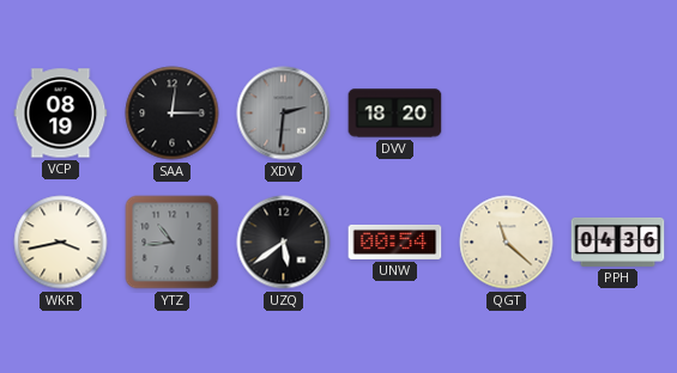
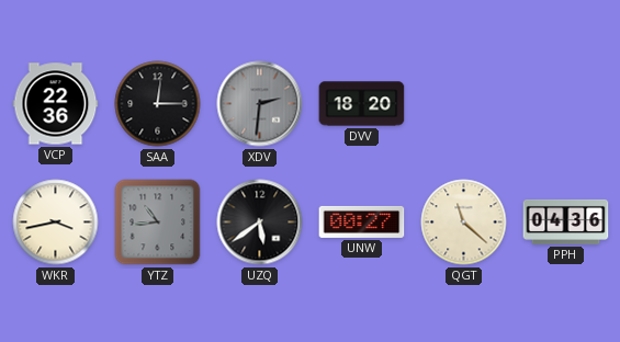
VCP: 08:19 -> 22:36
UNW: 00:54 -> 00:27
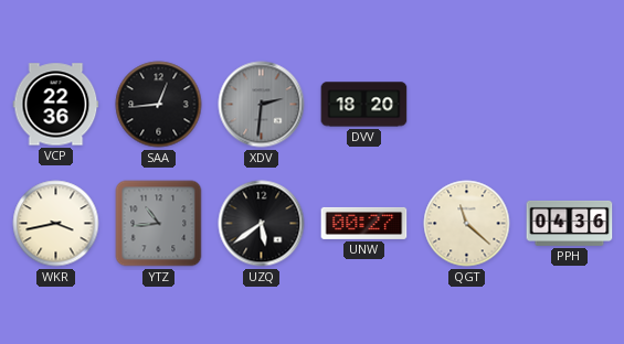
SAA: 12:15 -> 12:44
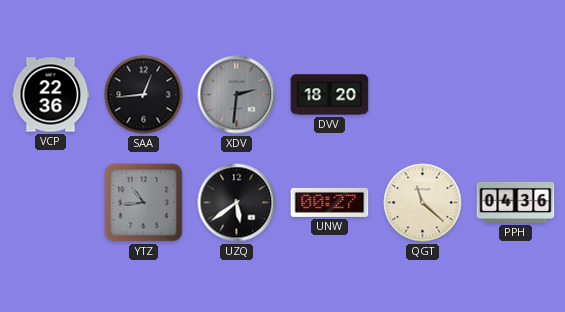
WKR: 3:43 -> none
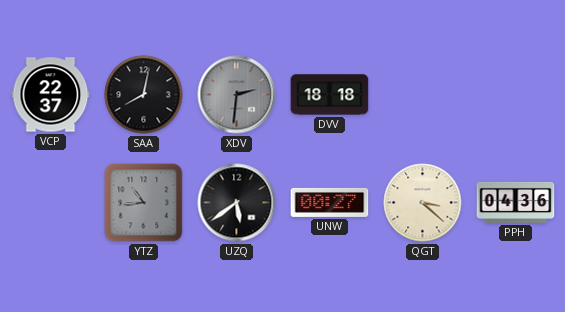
VCP: 22:36 -> 22:37
SAA: 12:44 -> 8:02
DVV: 18:20 -> 18:18
QGT: 11:22 -> 3:22
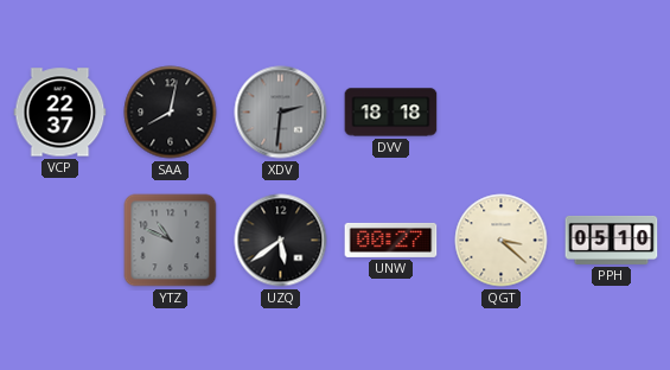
YTZ: 10:44 -> 10:49
PPH: 04:36 -> 05:10
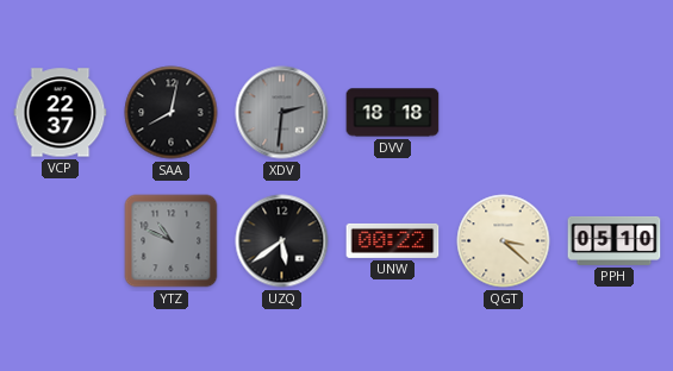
UNW: 00:27 -> 00:22
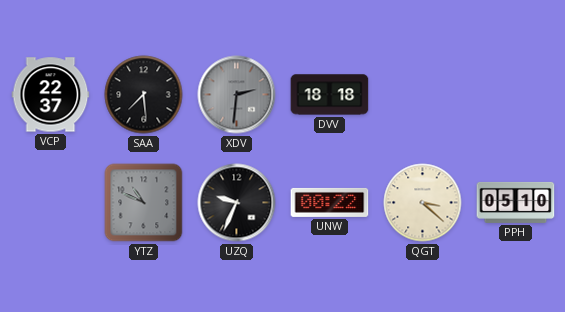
SAA: 8:02 -> 7:29
UZQ: 5:39 -> 9:34
